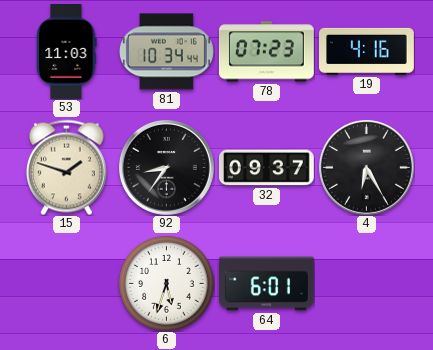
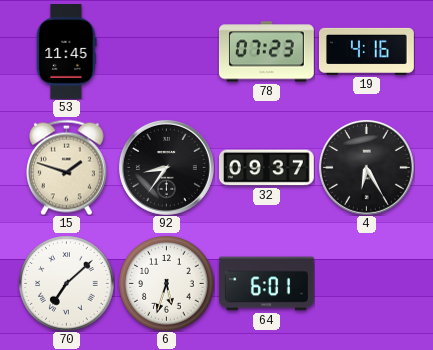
53: 11:03 -> 11:45
81: 10:34 -> none
70: none -> 7:08
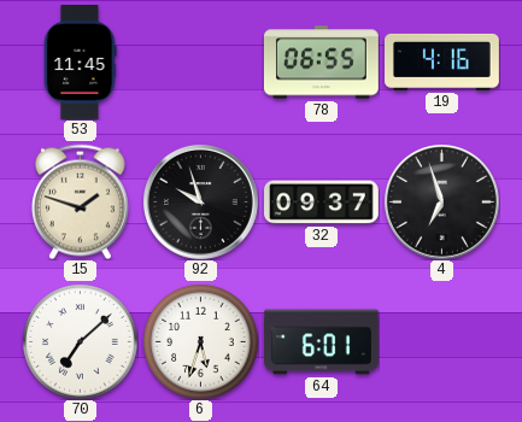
78: 07:23 -> 06:55
92: 8:36 -> 9:57
4: 6:25 -> 6:57
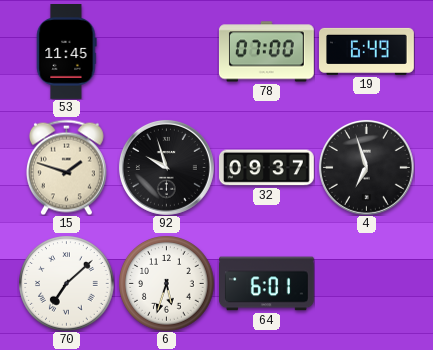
78: 06:55 -> 07:00
19: 4:16 -> 6:49
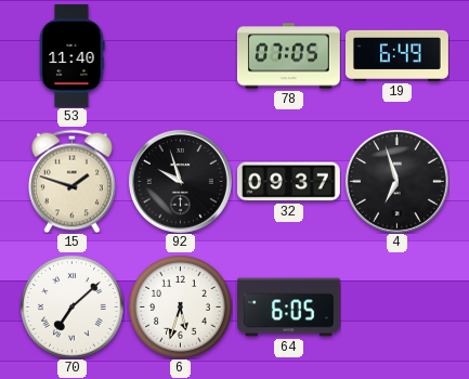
53: 11:45 -> 11:40
78: 07:00 -> 07:05
64: 6:01 -> 6:05
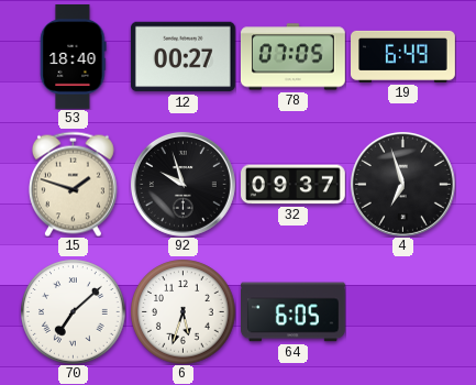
53: 11:40 -> 18:40
12: none -> 00:27
